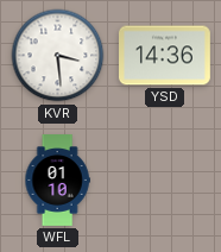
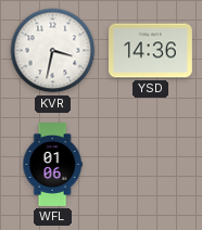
KVR: 3:29 -> 3:32
WFL: 01:10 -> 01:06
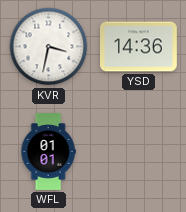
WFL: 01:06 -> 01:01
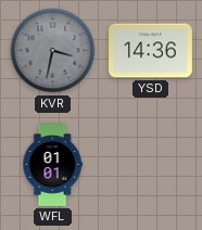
KVR dial: white -> grey
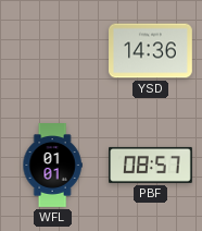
KVR: 3:32 -> none
PBF: none -> 08:57
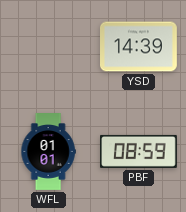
YSD: 14:36 -> 14:39
PBF: 08:57 -> 08:59
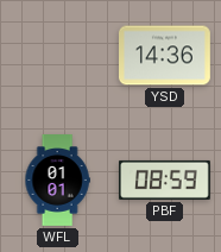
YSD: 14:39 -> 14:36
